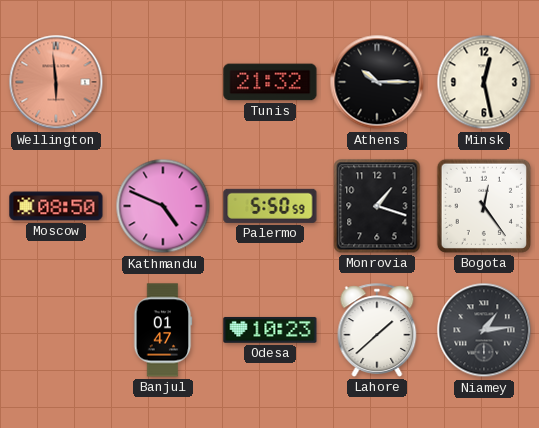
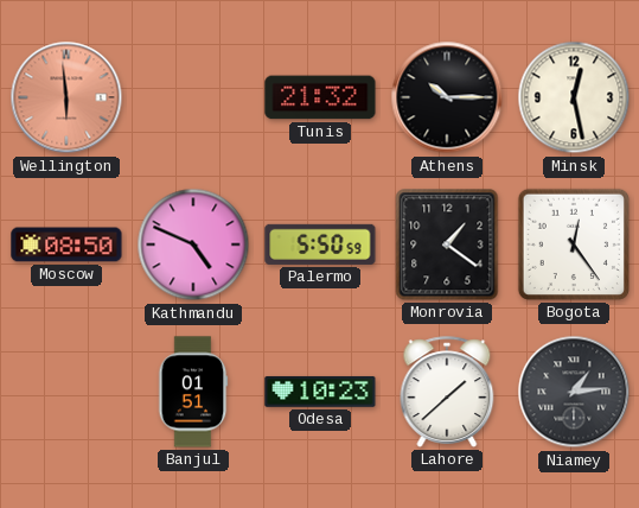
Monrovia: 1:18 -> 1:21
Banjul: 01:47 -> 01:51
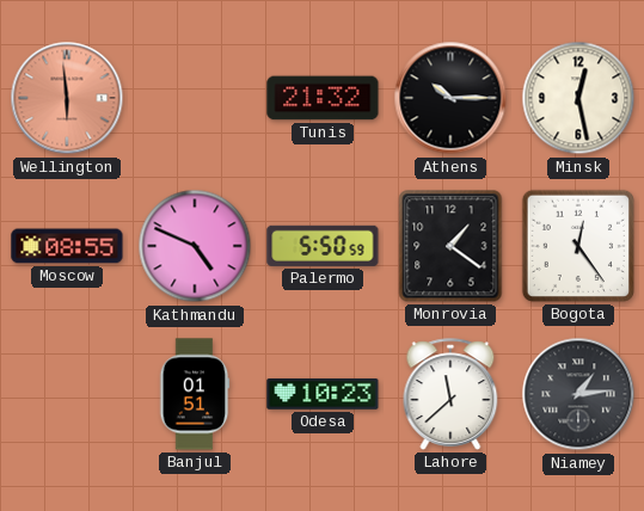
Moscow: 08:50 -> 08:55
Lahore: 1:38 -> 11:38
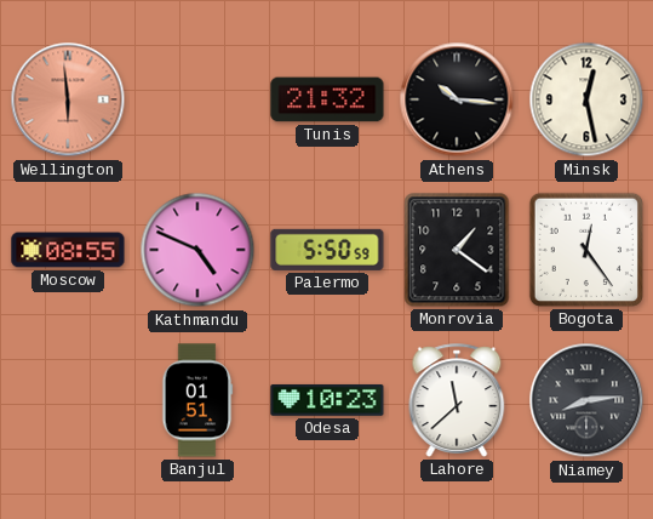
Athens: 10:15 -> 10:16
Niamey: 1:14 -> 8:14
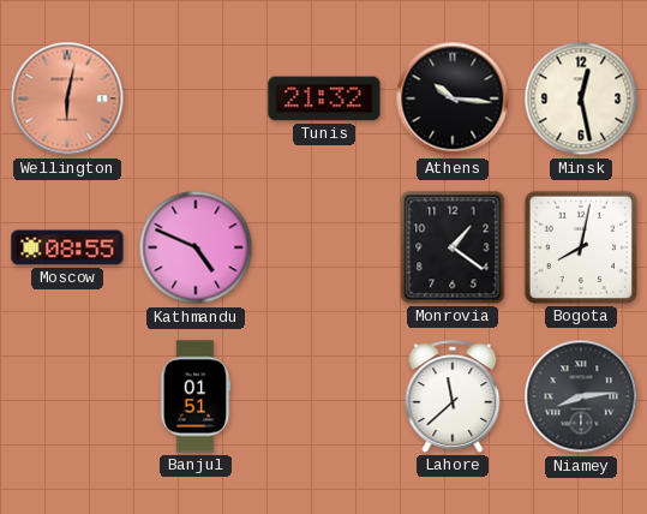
Wellington: 5:59 -> 6:02
Palermo: 5:50 -> none
Bogota: 12:24 -> 8:02
Odesa: 10:23 -> none
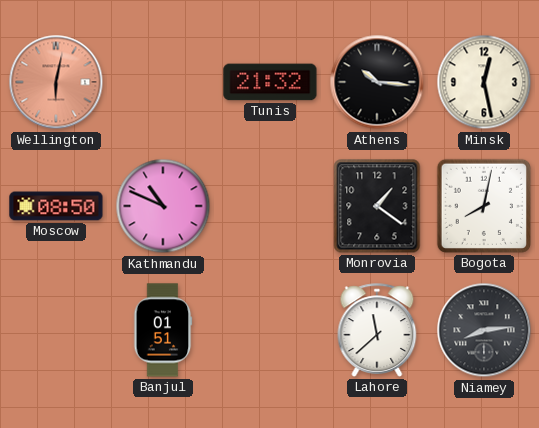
Moscow: 08:55 -> 08:50
Kathmandu: 4:49 -> 10:49
